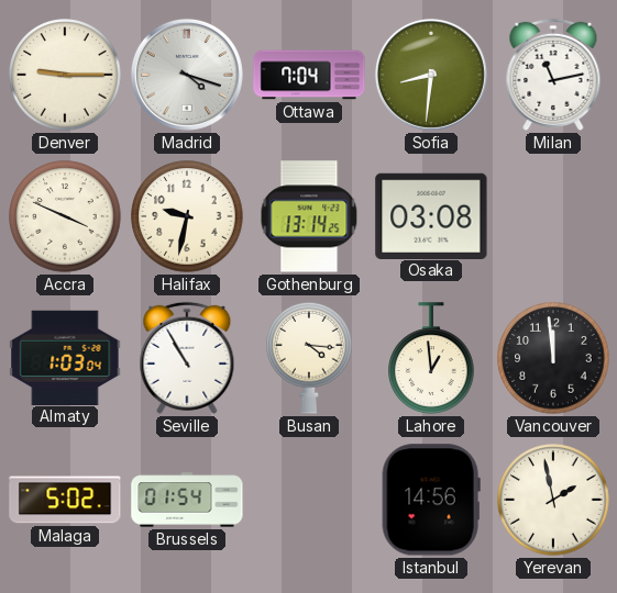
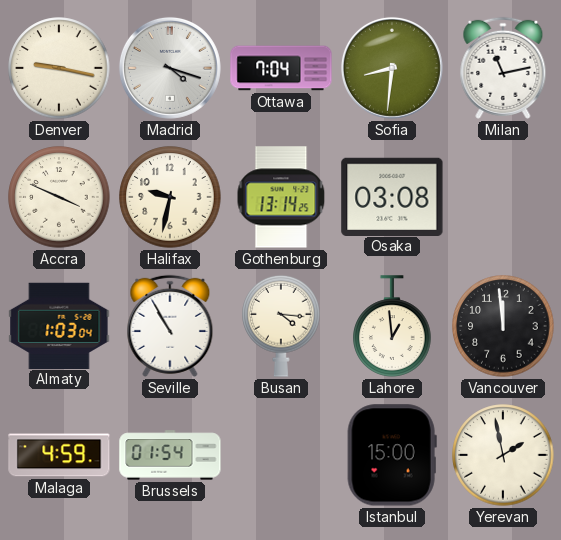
Denver: 9:15 -> 9:17
Malaga: 5:02 -> 4:59
Istanbul: 14:56 -> 15:00
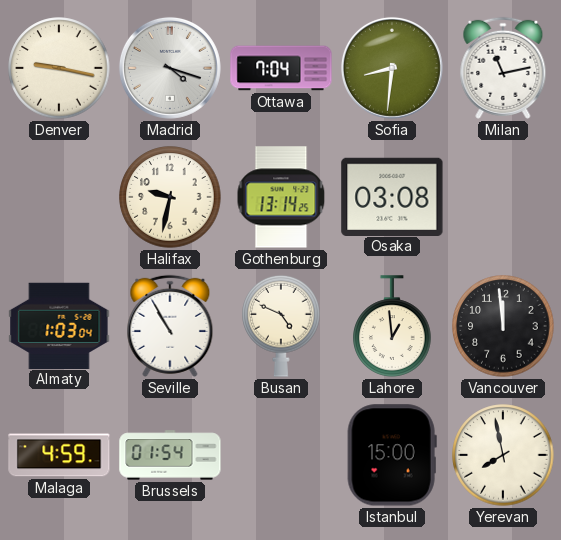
Accra: 3:49 -> none
Busan: 4:16 -> 4:49
Yerevan: 1:58 -> 7:58
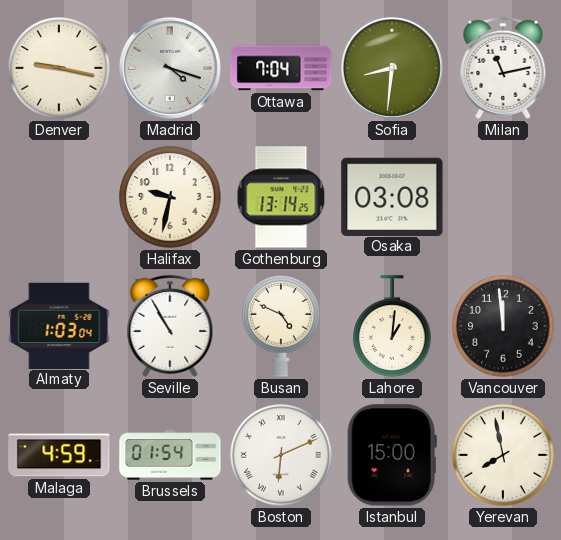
Lahore: 12:59 -> 1:01
Boston: none -> 6:11
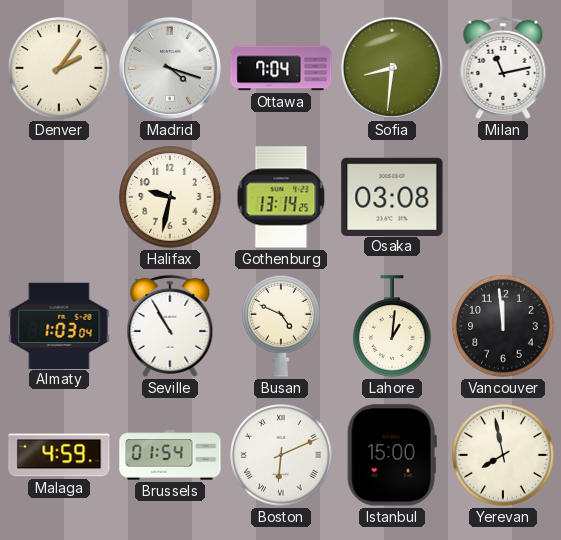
Denver: 9:17 -> 2:06
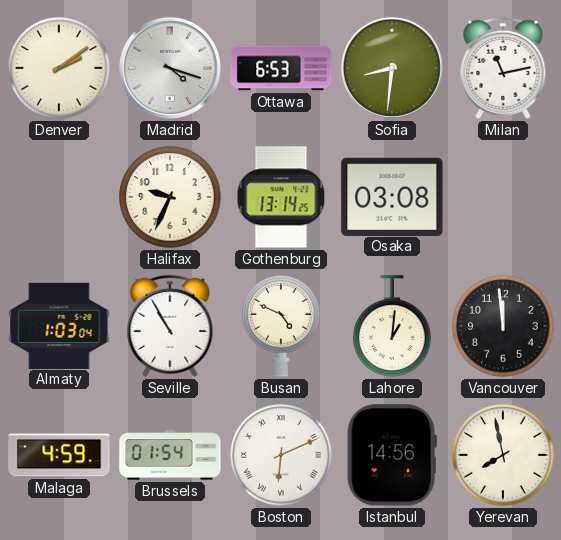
Denver: 2:06 -> 2:09
Ottawa: 7:04 -> 6:53
Halifax: 9:32 -> 9:34
Istanbul: 15:00 -> 14:56
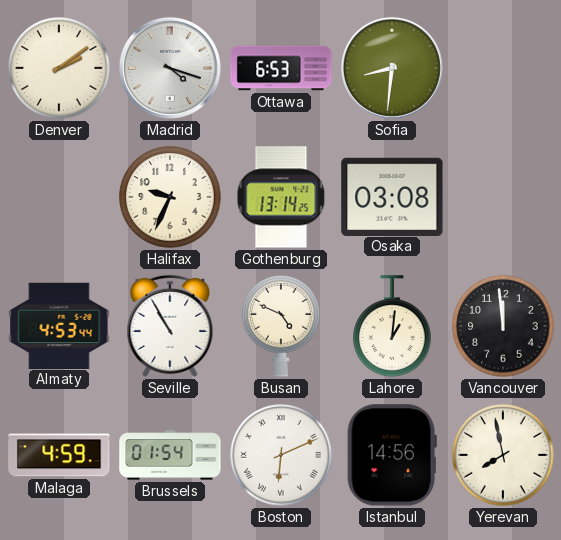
Milan: 11:13 -> none
Almaty: 1:03 -> 4:53
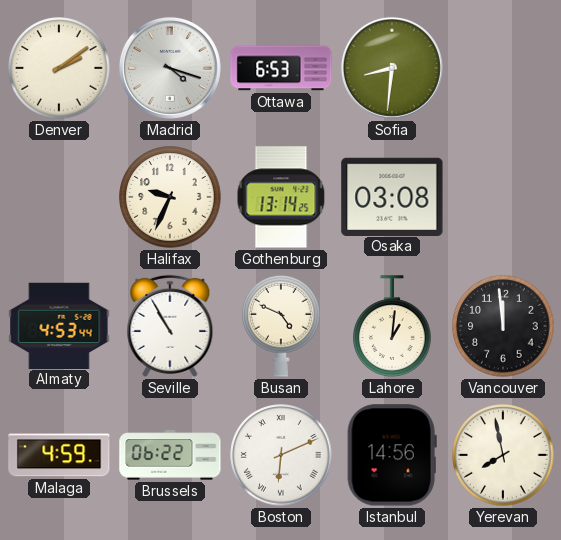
Brussels: 01:54 -> 06:22
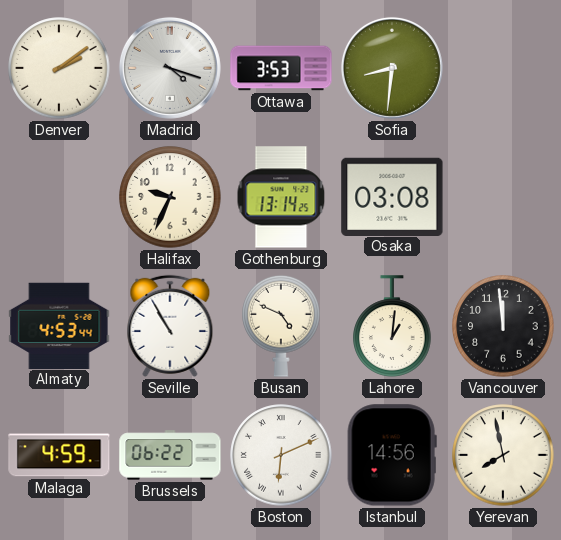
Ottawa: 6:53 -> 3:53
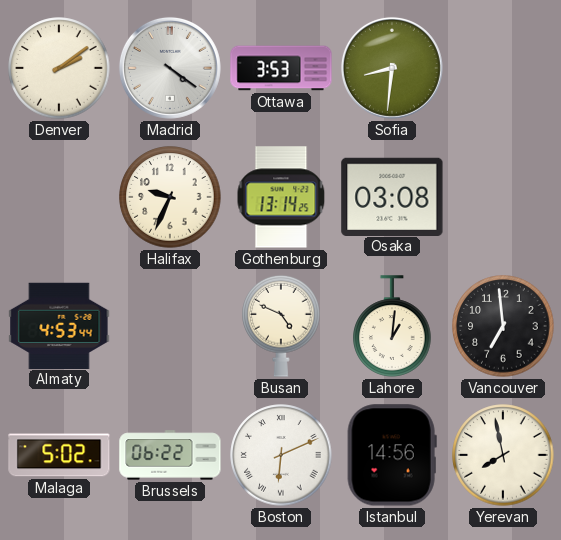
Madrid: 4:18 -> 4:21
Seville: 10:55 -> none
Vancouver: 11:59 -> 6:59
Malaga: 4:59 -> 5:02
